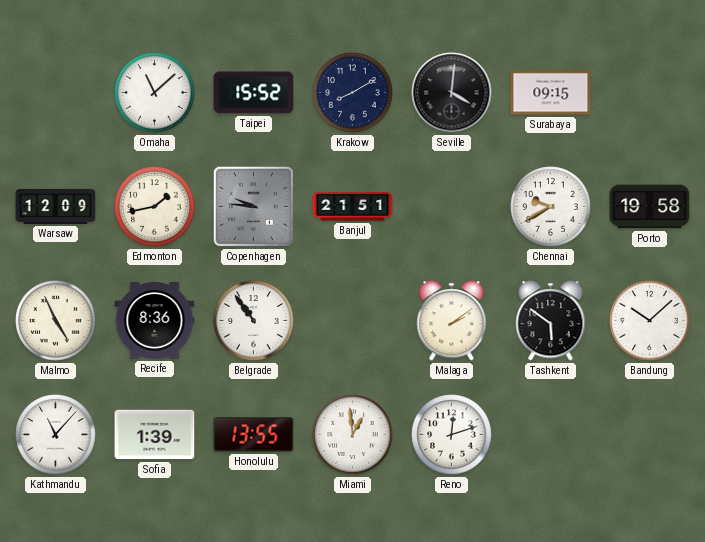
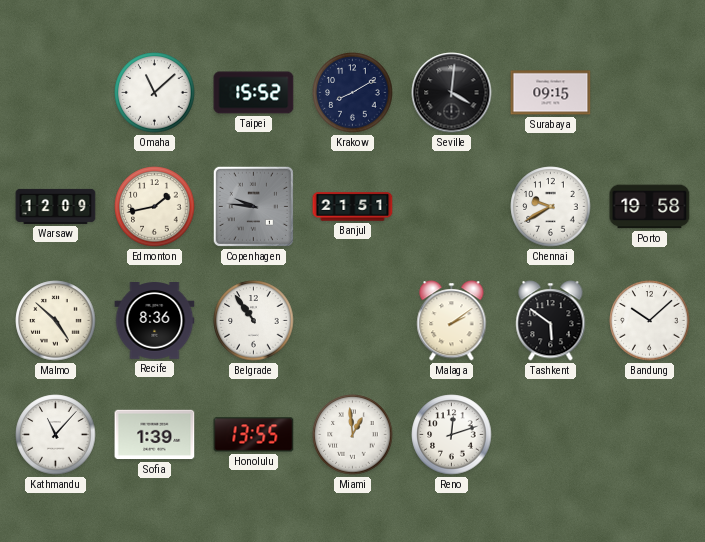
Malmo: 4:56 -> 4:52
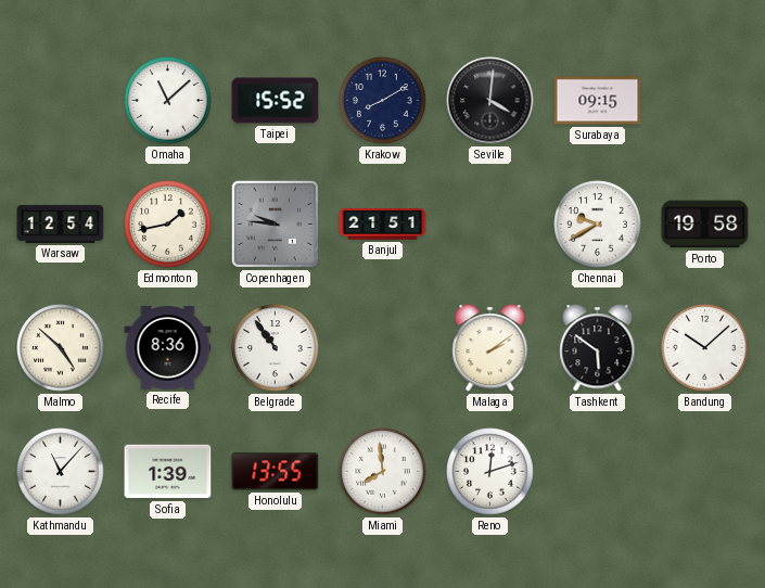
Warsaw: 12:09 -> 12:54
Miami: 12:59 -> 7:59
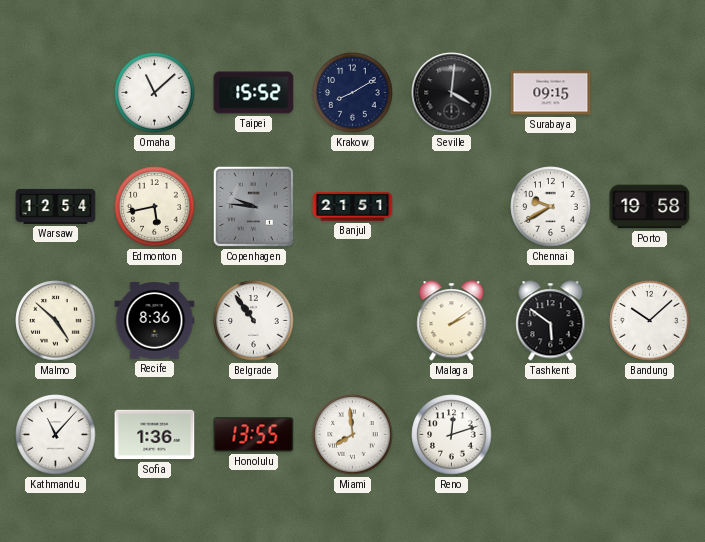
Edmonton: 1:43 -> 5:43
Sofia: 1:39 -> 1:36
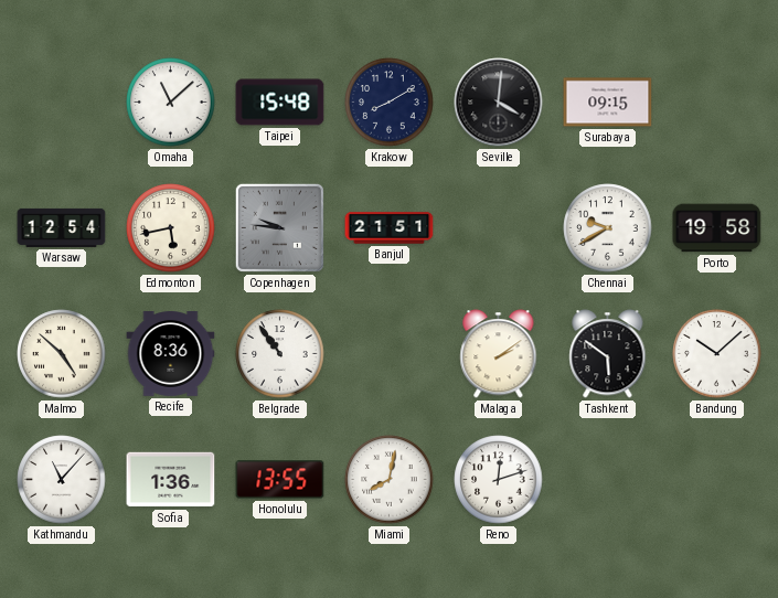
Taipei: 15:52 -> 15:48
Miami: 7:59 -> 8:02
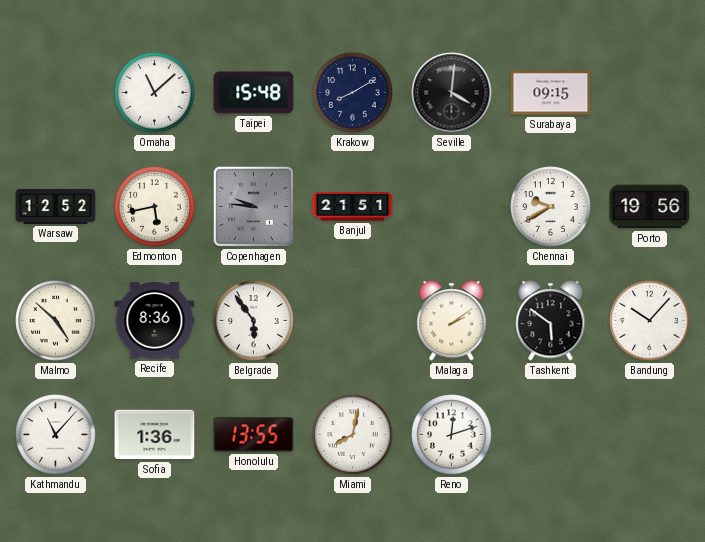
Warsaw: 12:54 -> 12:52
Porto: 19:58 -> 19:56
Belgrade: 10:54 -> 5:54
Bandung: 10:08 -> 10:07
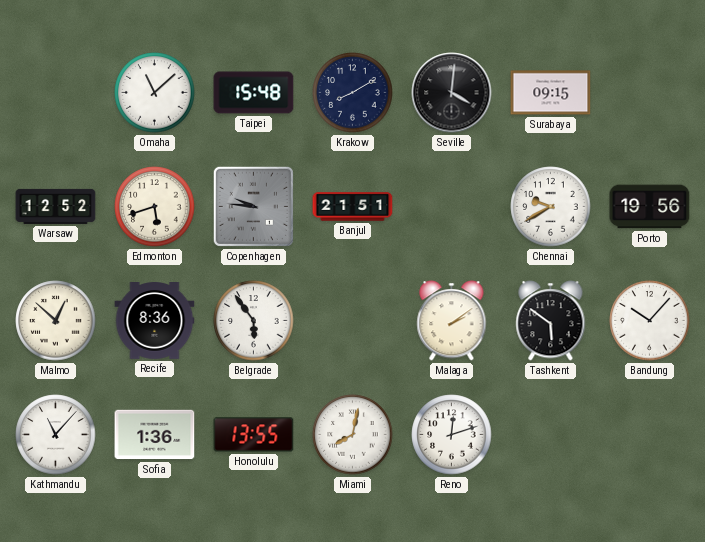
Edmonton: 5:43 -> 5:42
Malmo: 4:52 -> 12:52
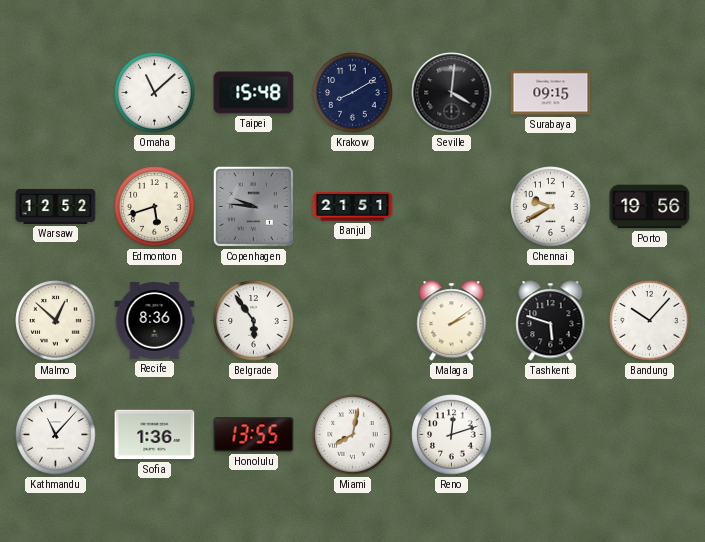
Tashkent: 5:51 -> 5:48
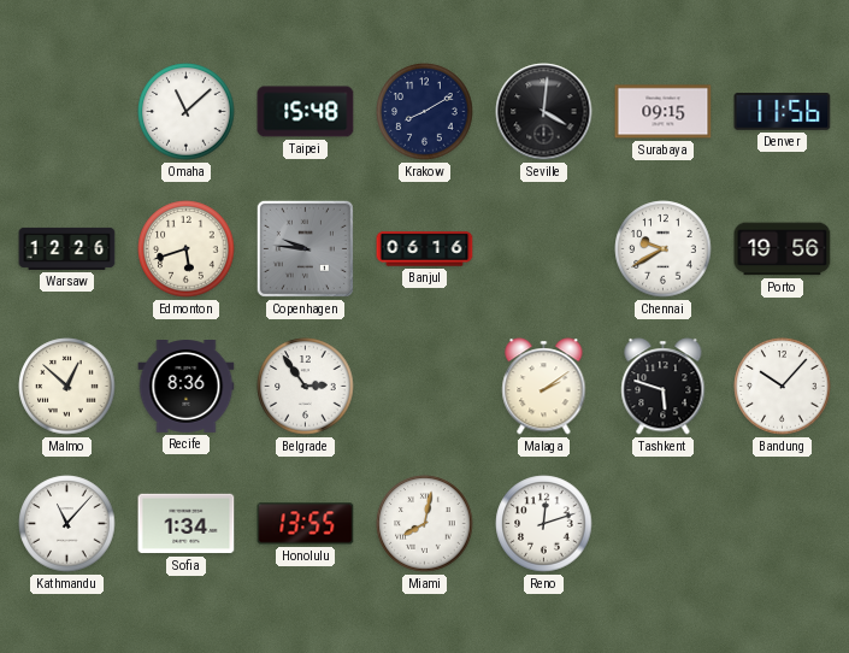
Denver: none -> 11:56
Warsaw: 12:52 -> 12:26
Banjul: 21:51 -> 06:16
Belgrade: 5:54 -> 2:54
Sofia: 1:36 -> 1:34
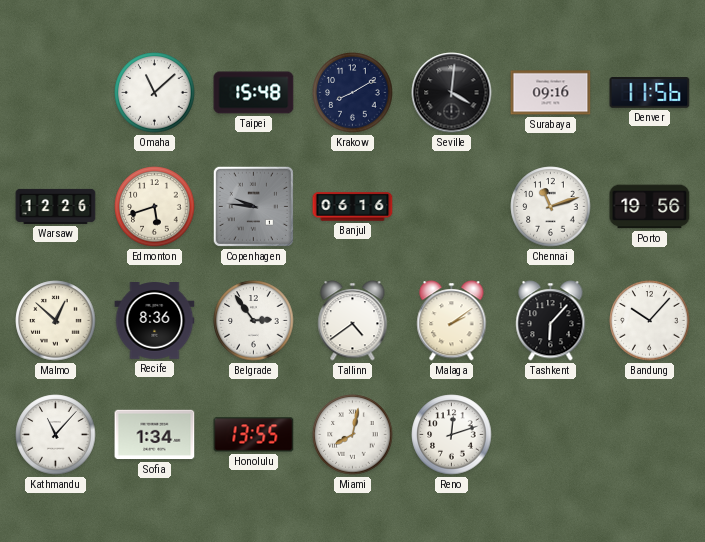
Surabaya: 09:15 -> 09:16
Chennai: 9:40 -> 11:12
Tallinn: none -> 4:39
Tashkent: 5:48 -> 6:07
